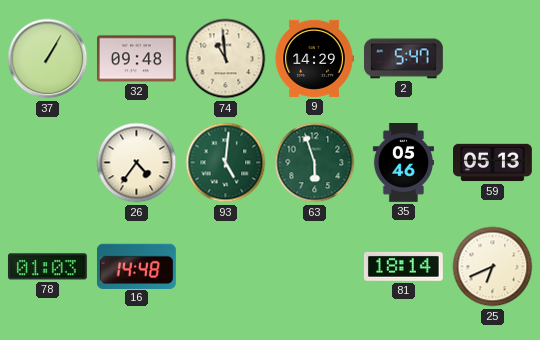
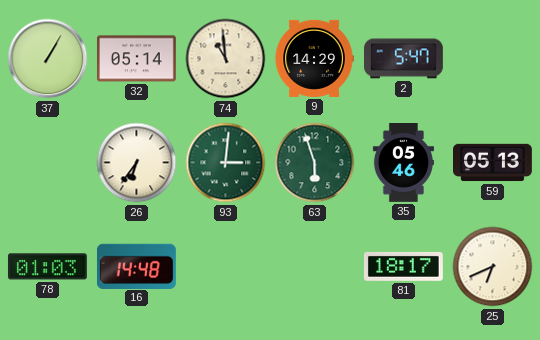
32: 09:48 -> 05:14
26: 4:36 -> 6:36
93: 5:01 -> 3:01
81: 18:14 -> 18:17
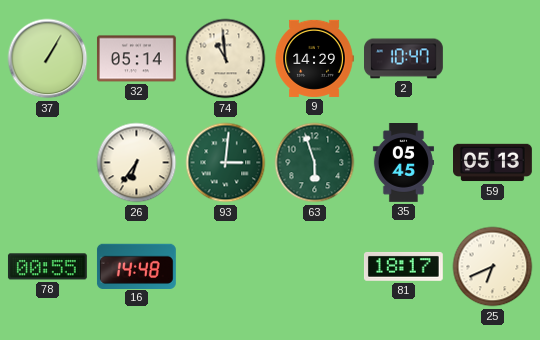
2: 5:47 -> 10:47
35: 05:46 -> 05:45
78: 01:03 -> 00:55
